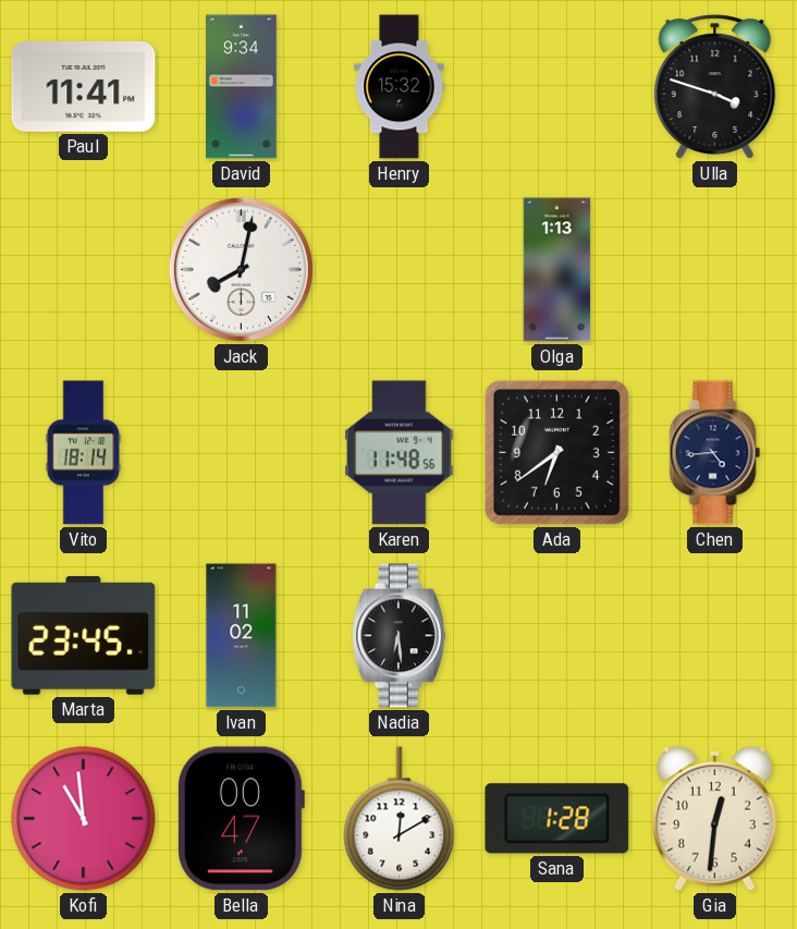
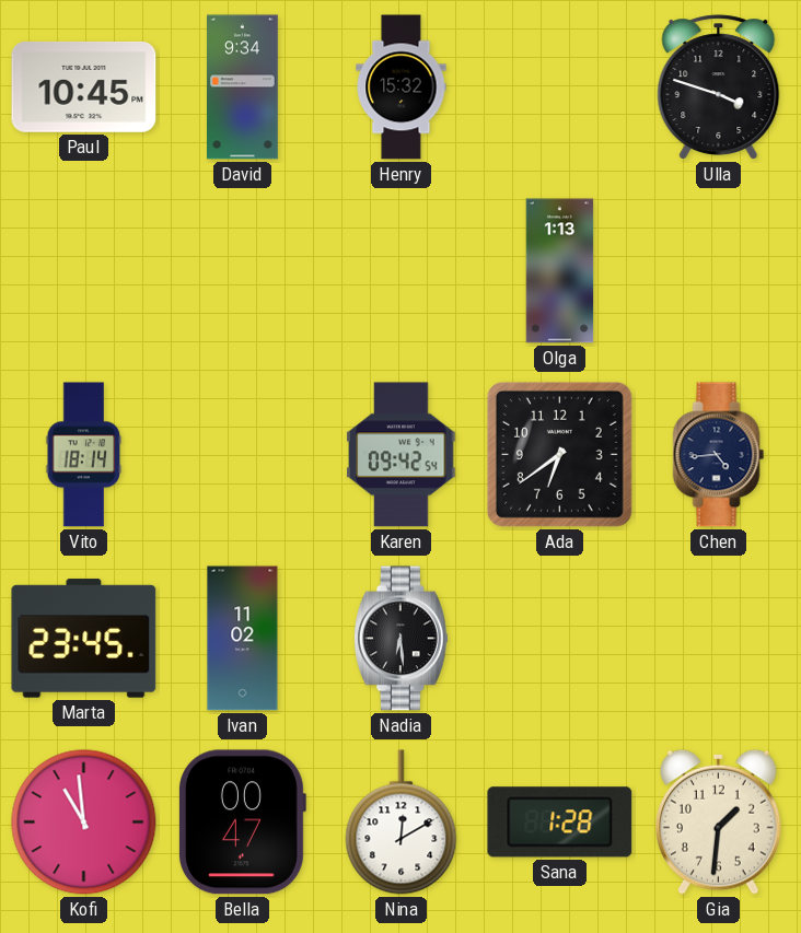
Paul: 11:41 -> 10:45
Jack: 8:02 -> none
Karen: 11:48 -> 09:42
Gia: 12:31 -> 1:31
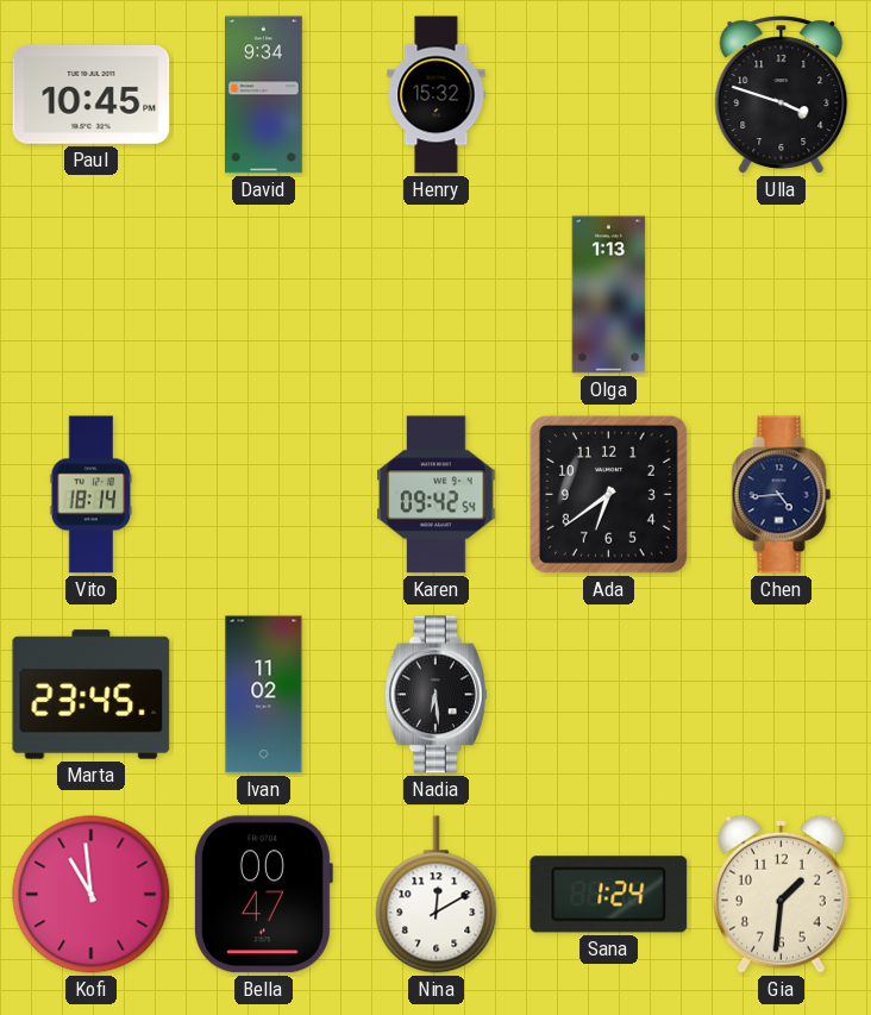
Sana: 1:28 -> 1:24
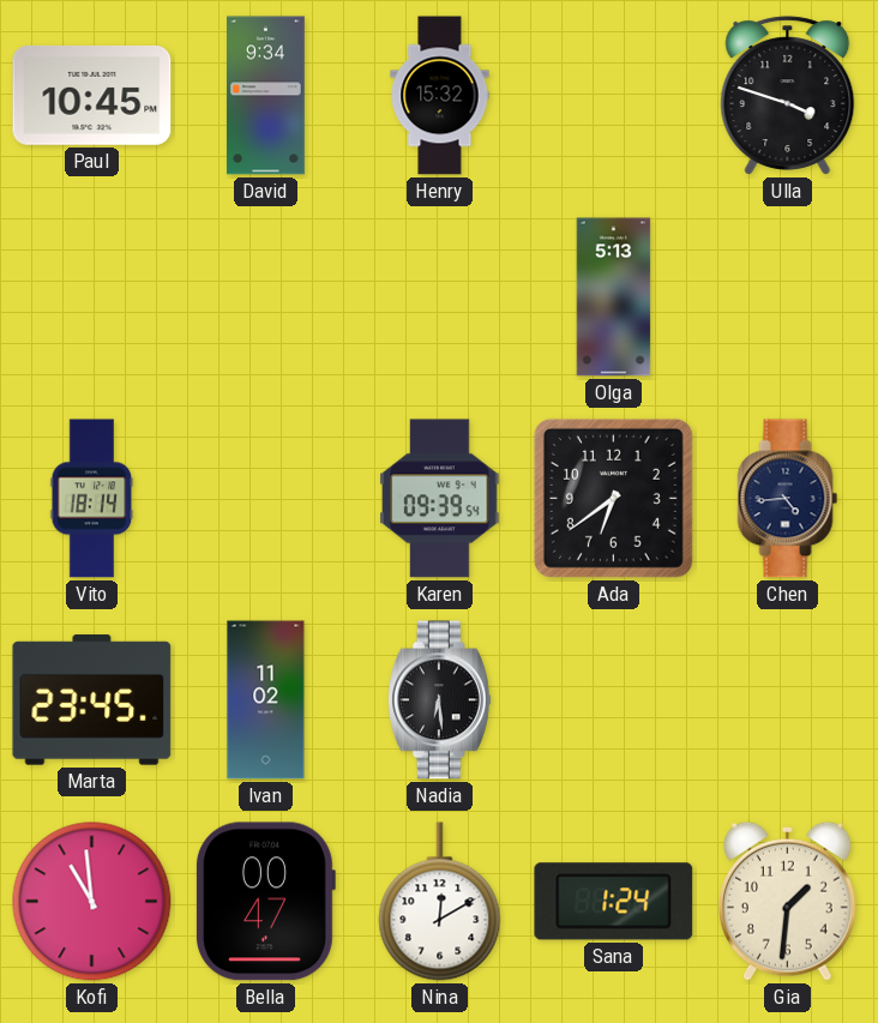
Olga: 1:13 -> 5:13
Karen: 09:42 -> 09:39
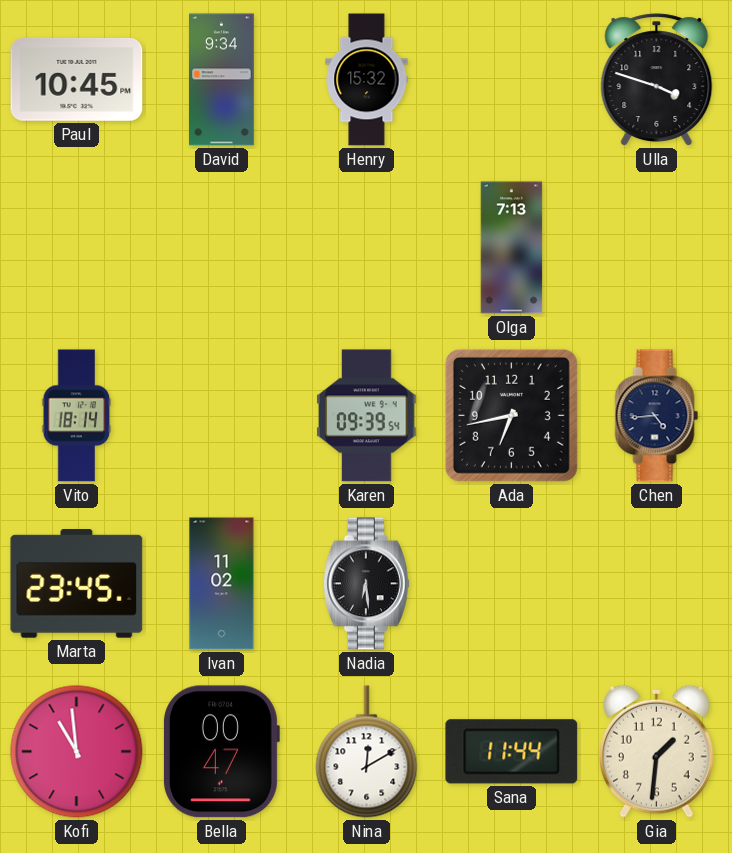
Olga: 5:13 -> 7:13
Ada: 6:39 -> 6:43
Sana: 1:24 -> 11:44
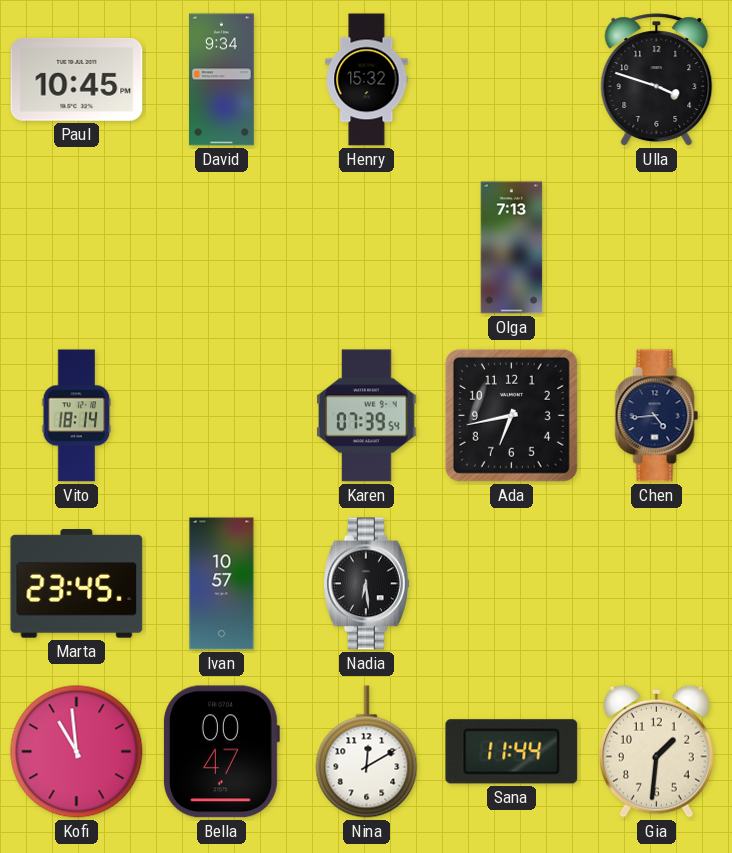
Karen: 09:39 -> 07:39
Ivan: 11:02 -> 10:57
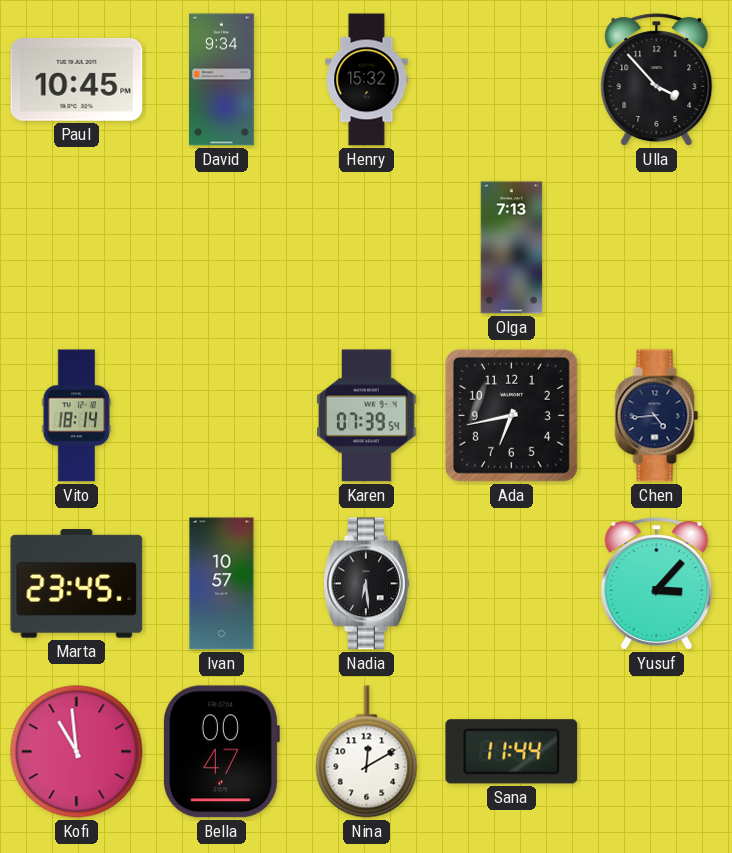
Ulla: 3:48 -> 3:53
Yusuf: none -> 3:07
Gia: 1:31 -> none
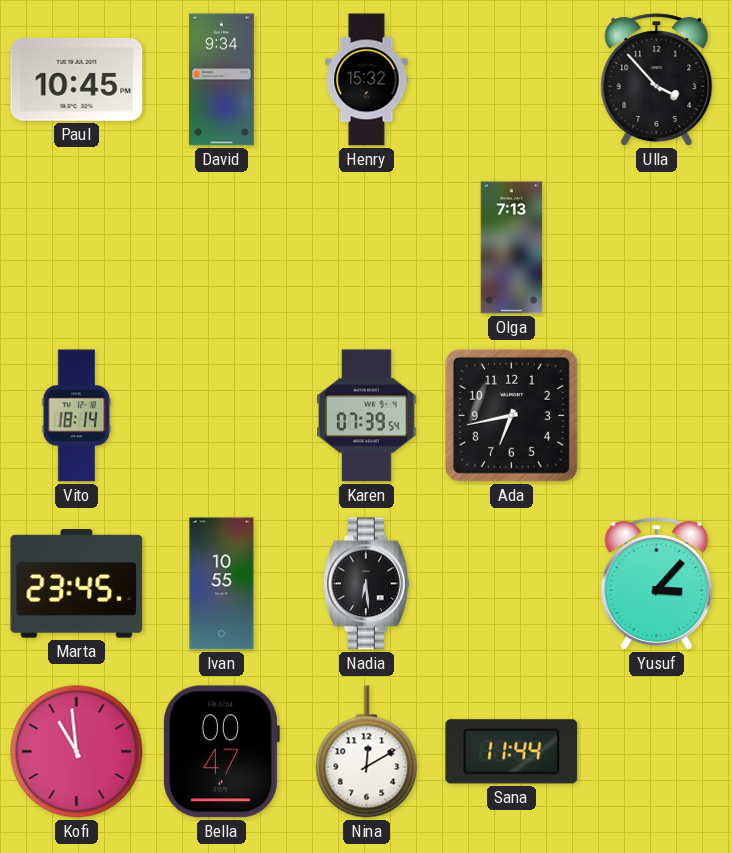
Chen: 4:44 -> none
Ivan: 10:57 -> 10:55
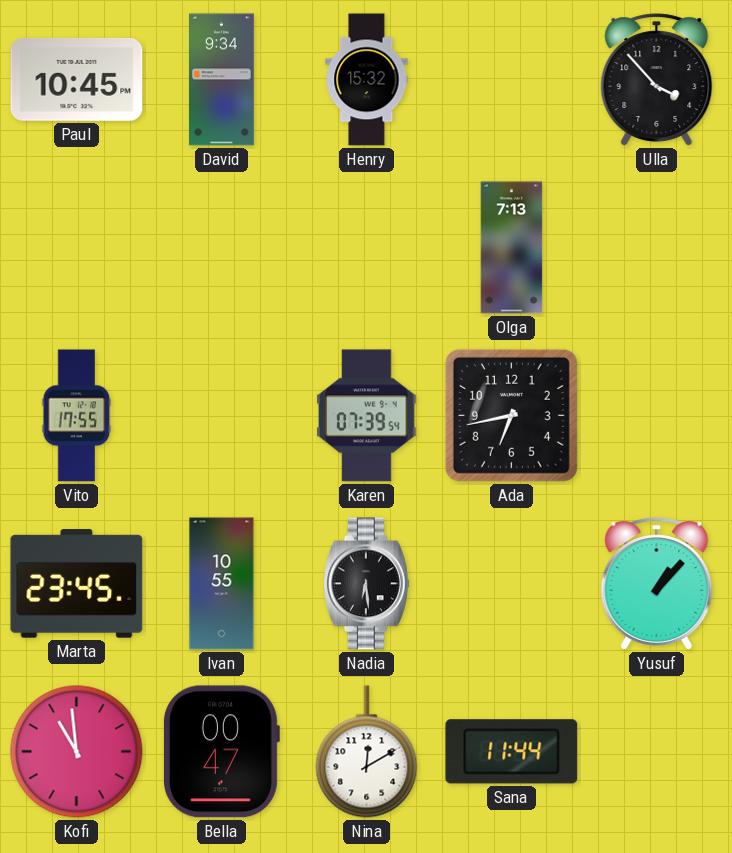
Vito: 18:14 -> 17:55
Yusuf: 3:07 -> 1:07
